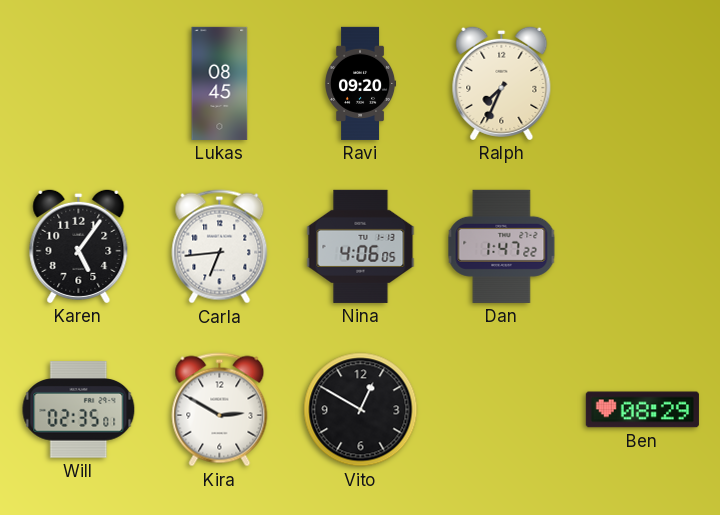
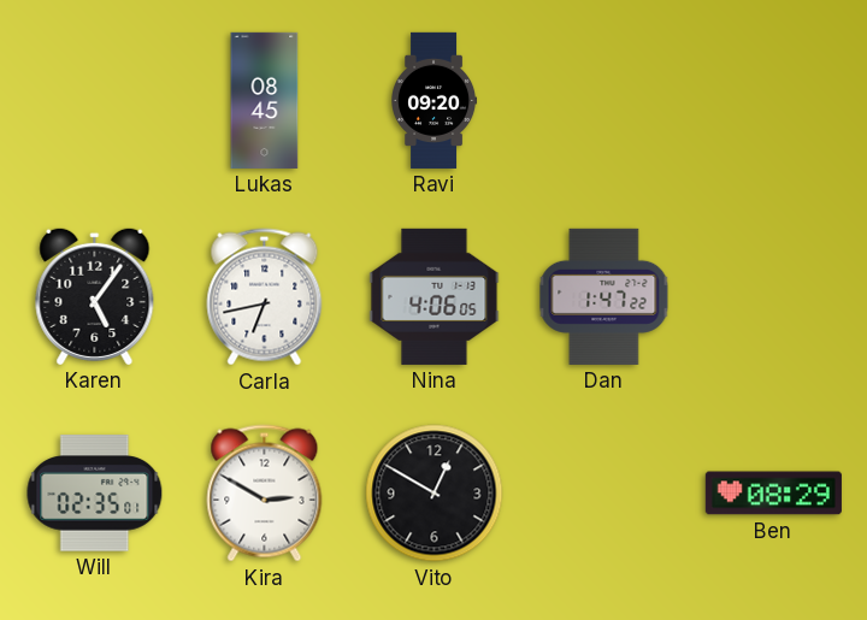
Ralph: 7:34 -> none
Carla: 6:44 -> 6:43
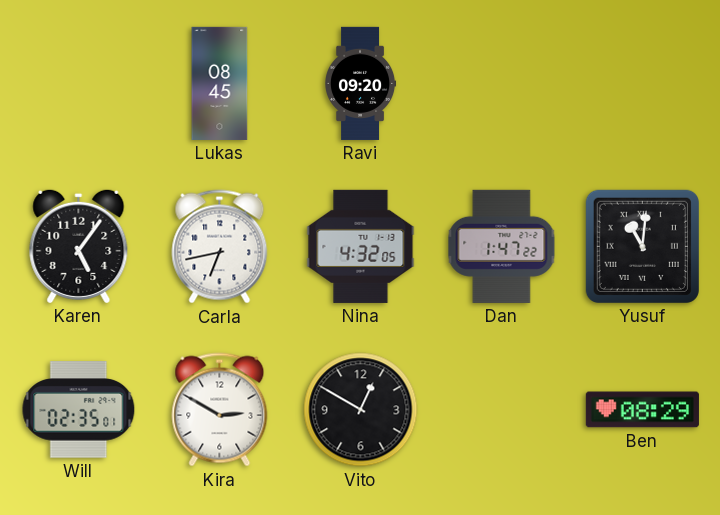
Nina: 4:06 -> 4:32
Yusuf: none -> 11:01
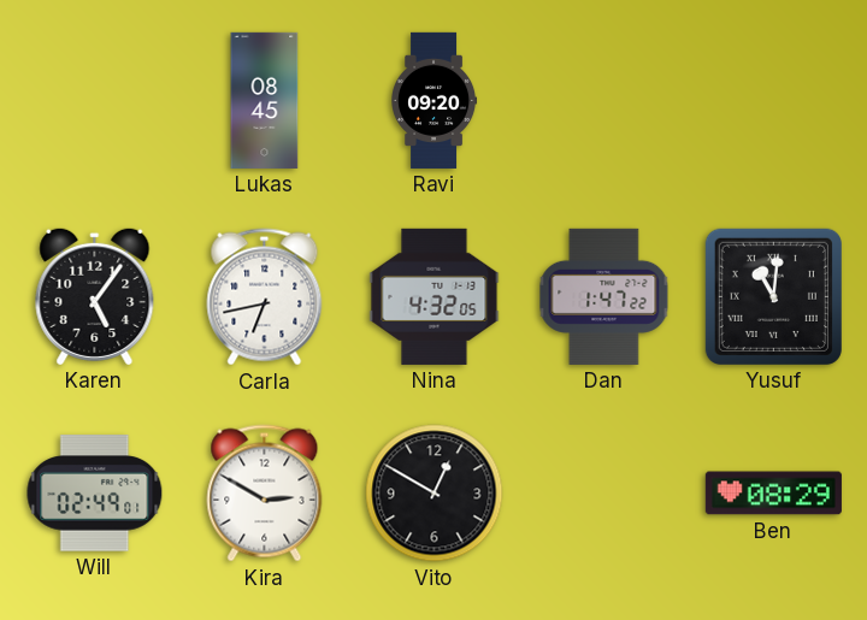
Will: 02:35 -> 02:49
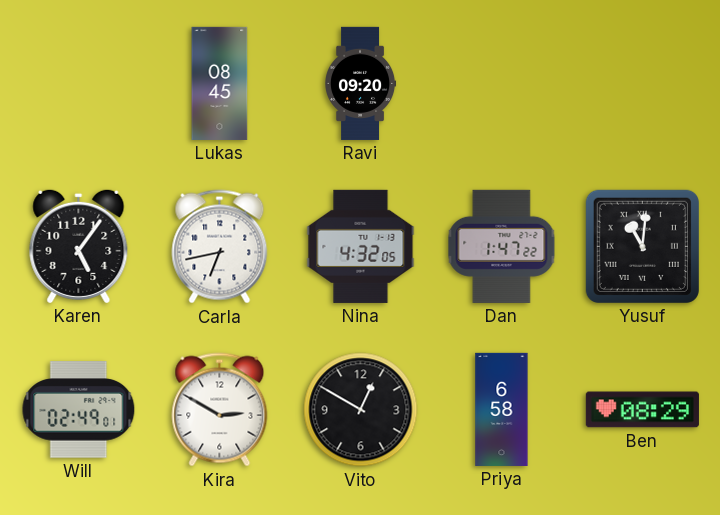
Priya: none -> 6:58
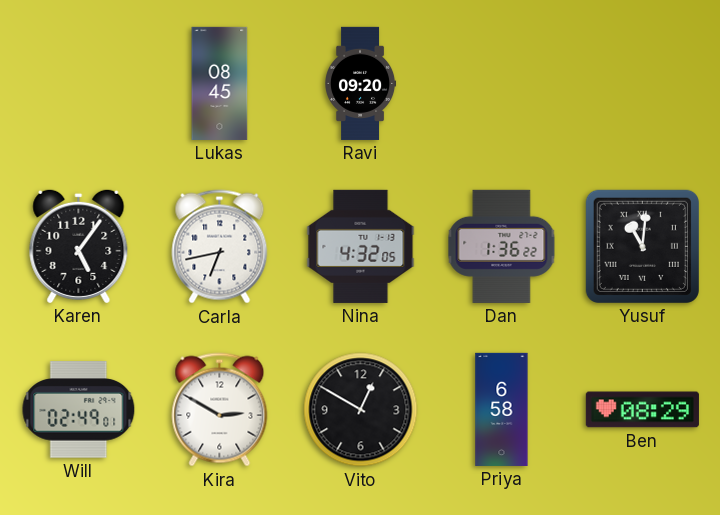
Dan: 1:47 -> 1:36
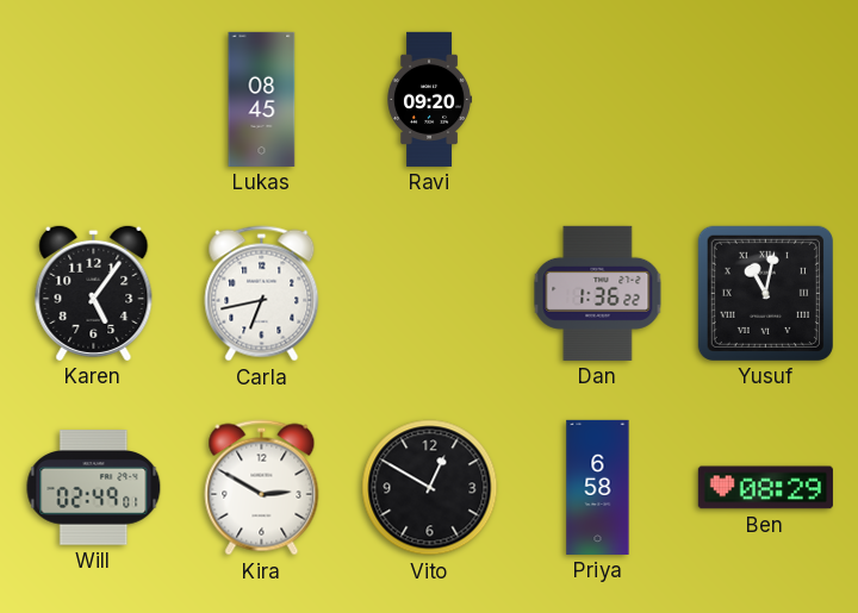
Nina: 4:32 -> none
Yusuf: 11:01 -> 11:02
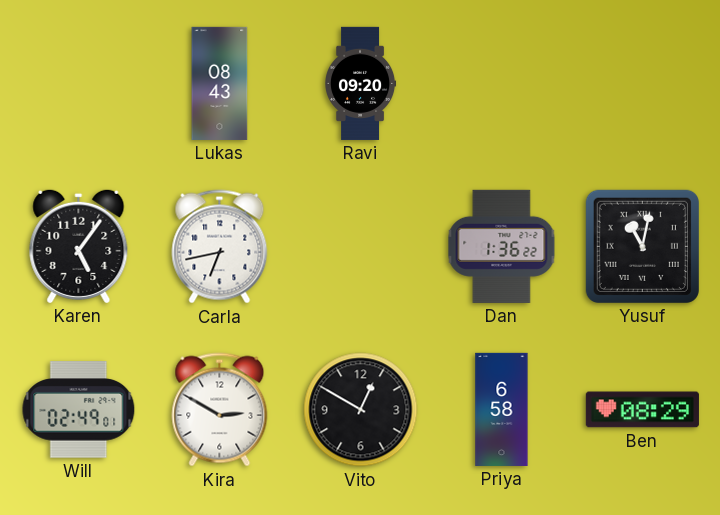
Lukas: 08:45 -> 08:43
